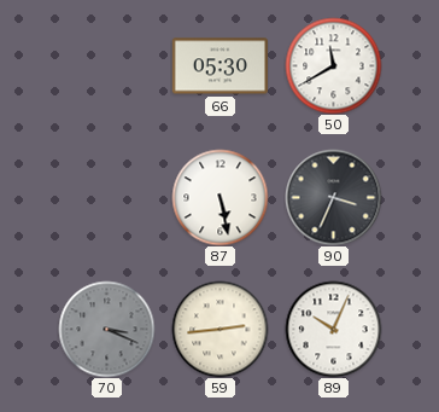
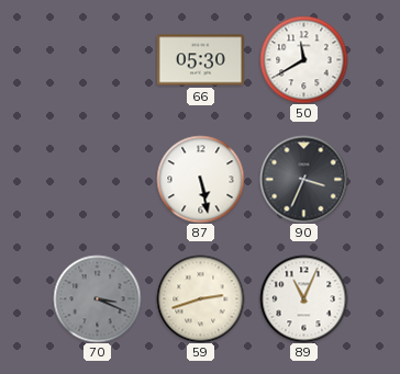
59: 2:44 -> 2:42
89: 10:04 -> 11:04
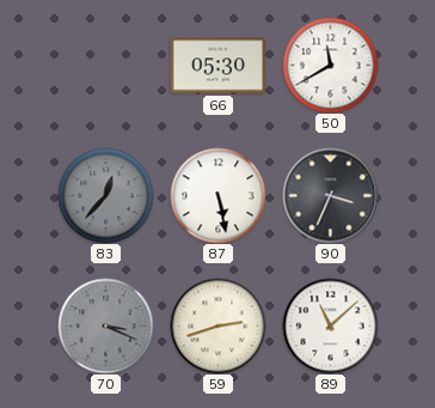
83: none -> 12:37
89: 11:04 -> 11:08
